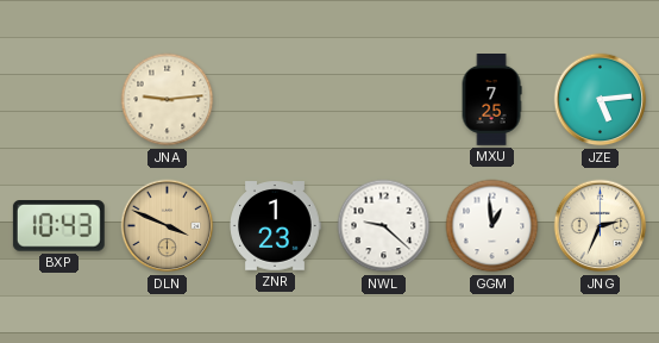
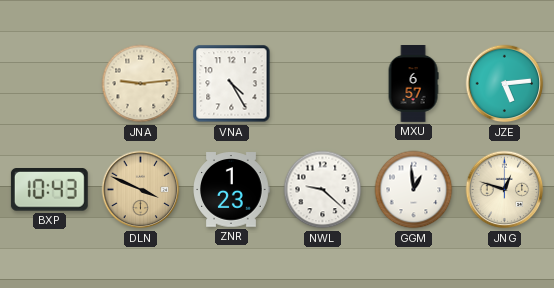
VNA: none -> 4:25
MXU: 7:25 -> 6:57
JNG: 2:34 -> 12:48
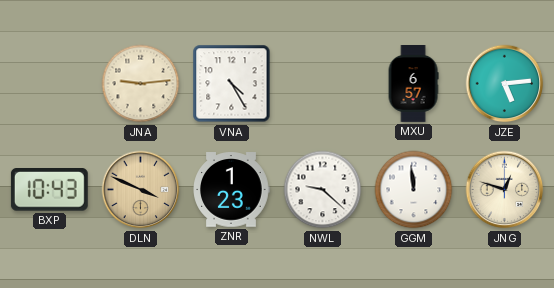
GGM: 12:59 -> 11:59
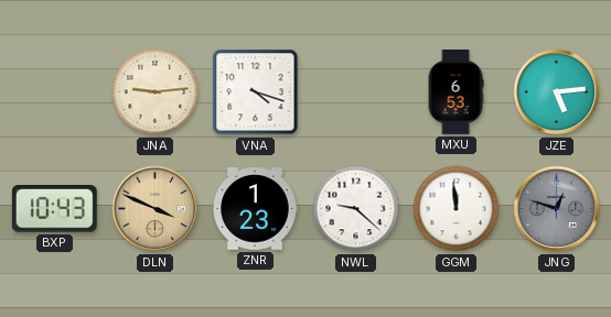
VNA: 4:25 -> 4:18
MXU: 6:57 -> 6:53
JNG dial: cream -> grey
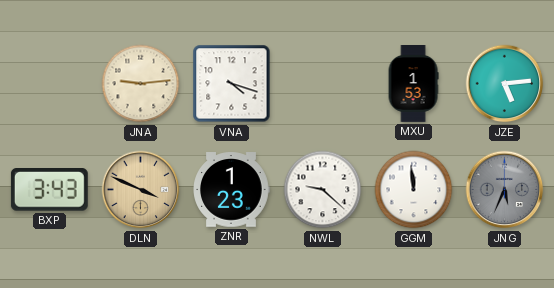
MXU: 6:53 -> 1:53
BXP: 10:43 -> 3:43
JNG: 12:48 -> 5:34
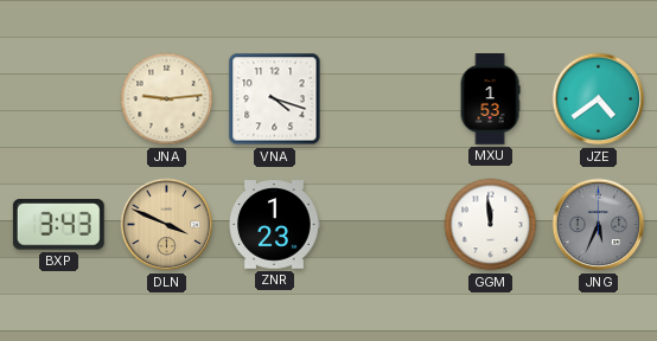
JZE: 5:14 -> 4:39
NWL: 9:22 -> none
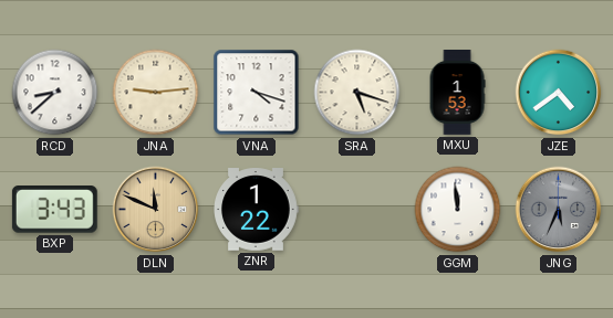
RCD: none -> 8:38
SRA: none -> 5:18
DLN: 3:49 -> 11:49
ZNR: 1:23 -> 1:22
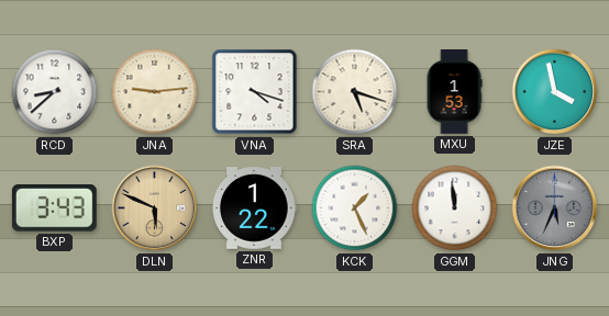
JZE: 4:39 -> 3:58
DLN: 11:49 -> 5:49
KCK: none -> 1:26
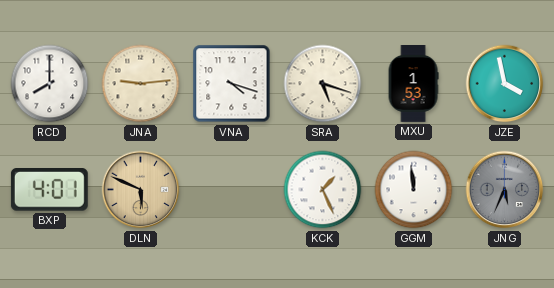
RCD: 8:38 -> 8:00
BXP: 3:43 -> 4:01
ZNR: 1:22 -> none
